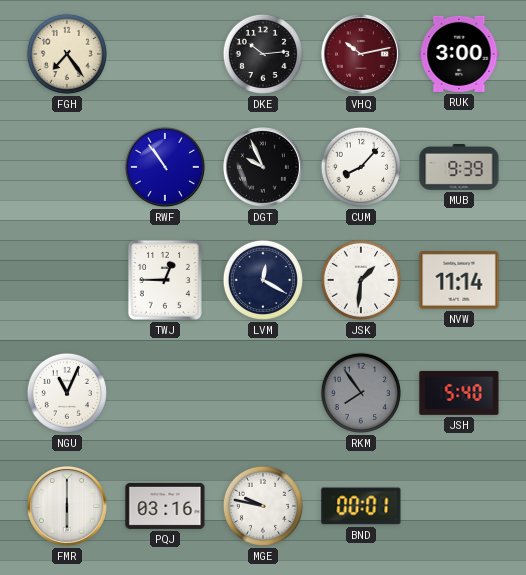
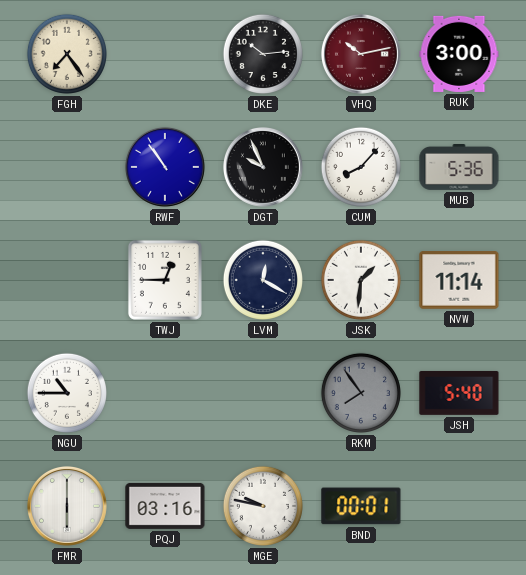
MUB: 9:39 -> 5:36
NGU: 11:04 -> 10:45
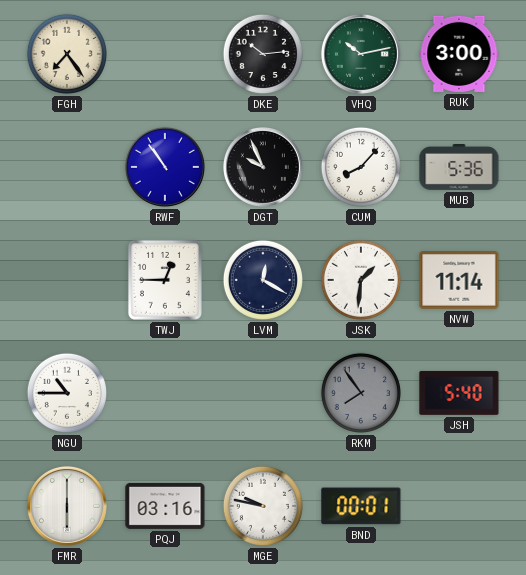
VHQ dial: burgundy -> green
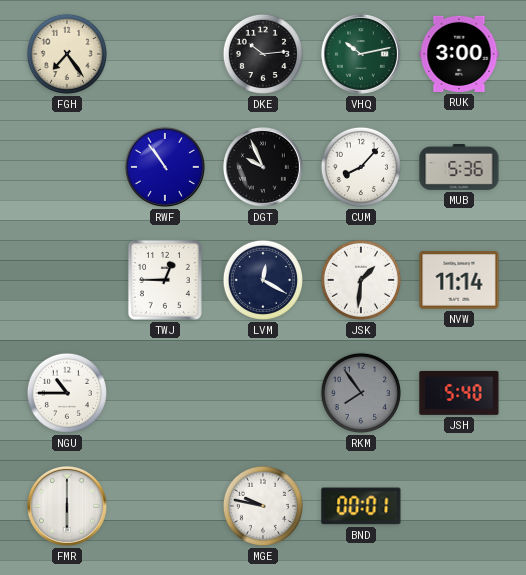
PQJ: 03:16 -> none
